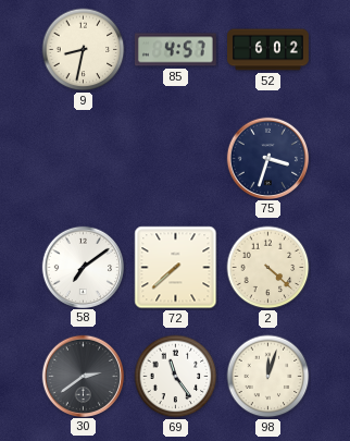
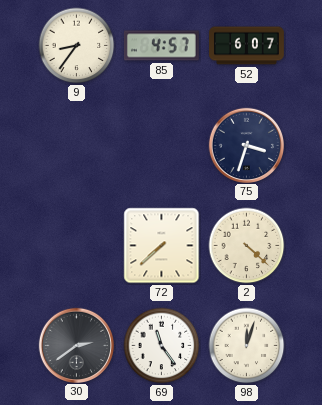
9: 8:32 -> 8:36
52: 6:02 -> 6:07
58: 7:09 -> none
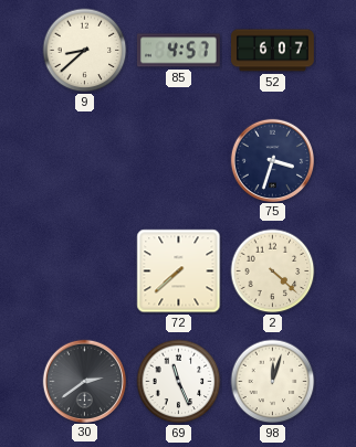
9: 8:36 -> 8:38
69: 11:24 -> 11:26
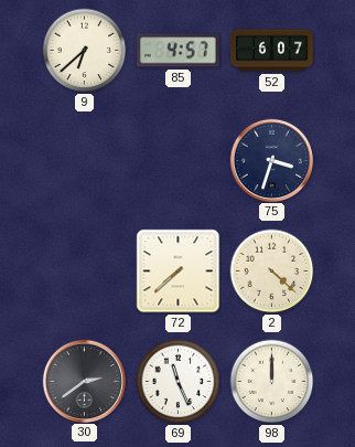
9: 8:38 -> 6:38
98: 12:03 -> 12:00
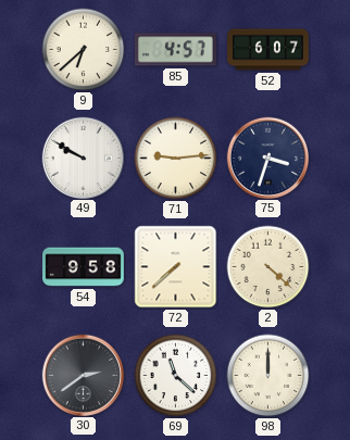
49: none -> 9:50
71: none -> 9:14
54: none -> 9:58
69: 11:26 -> 11:22
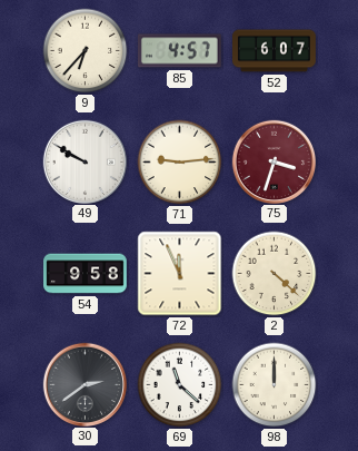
9: 6:38 -> 6:37
75 dial: navy -> burgundy
72: 7:38 -> 11:56
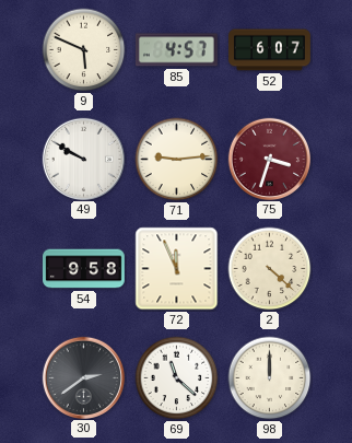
9: 6:37 -> 5:49
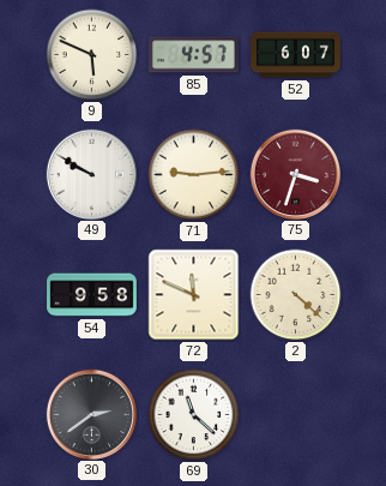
72: 11:56 -> 11:49
98: 12:00 -> none
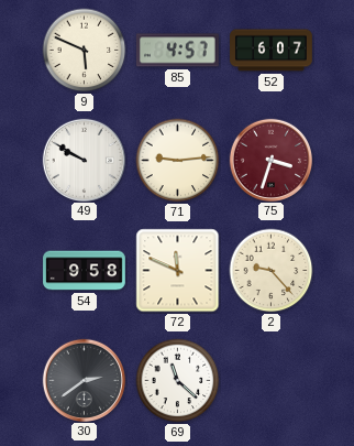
2: 4:22 -> 9:23
